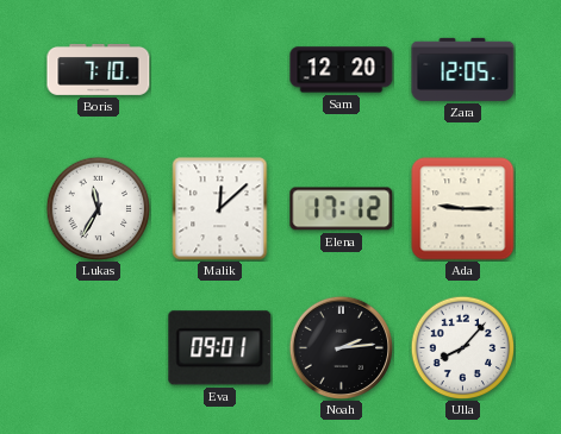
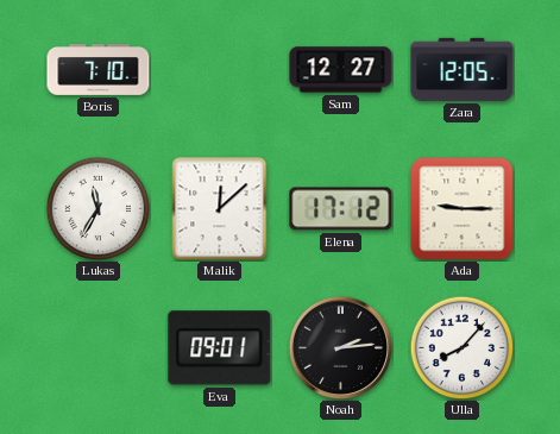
Sam: 12:20 -> 12:27
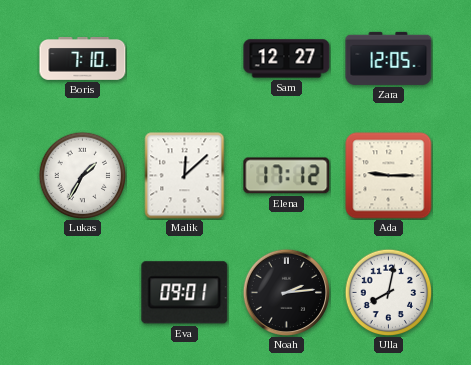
Lukas: 11:35 -> 1:35
Ulla: 8:07 -> 8:02
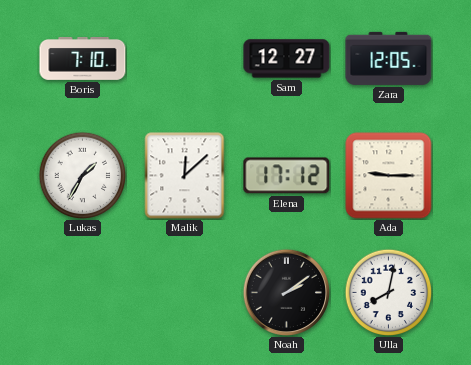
Eva: 09:01 -> none
Noah: 2:14 -> 2:09
